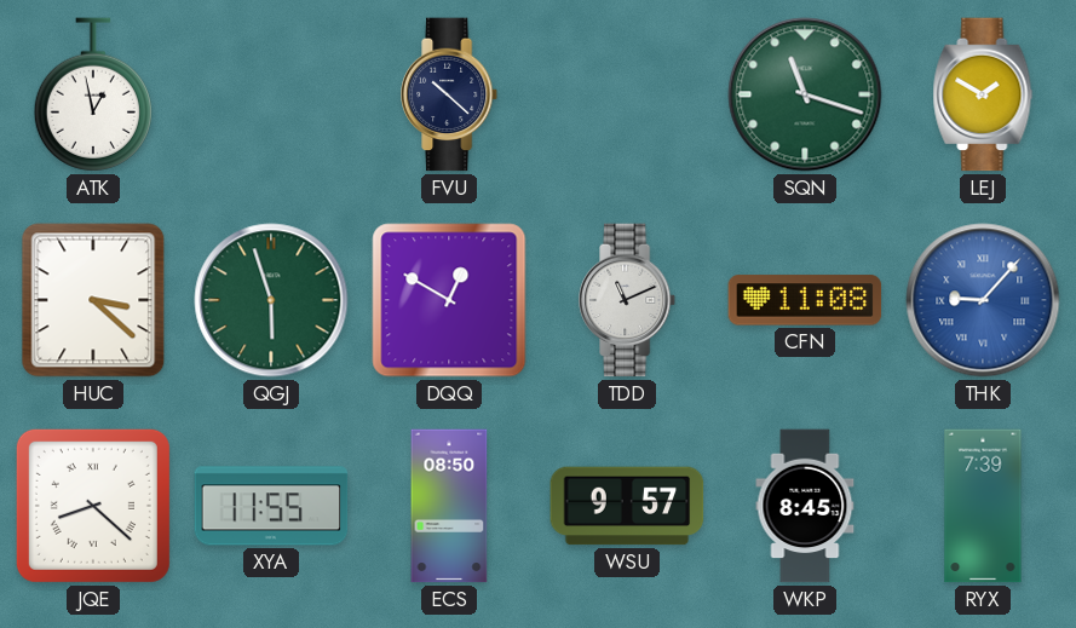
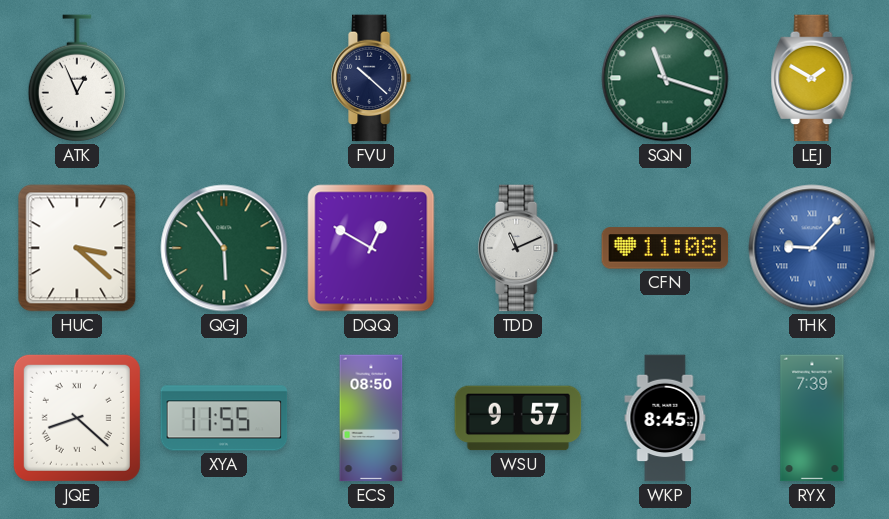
ATK: 12:58 -> 12:56
QGJ: 5:57 -> 5:54
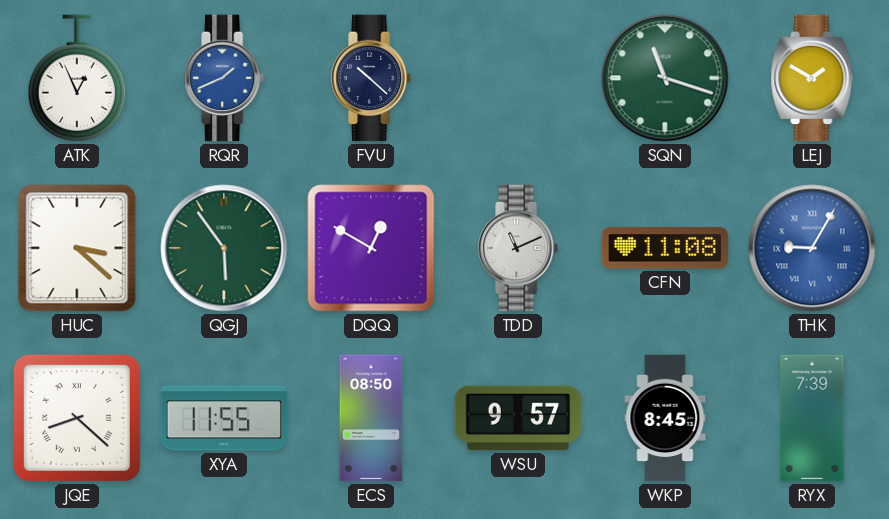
RQR: none -> 1:41
THK: 9:07 -> 9:05
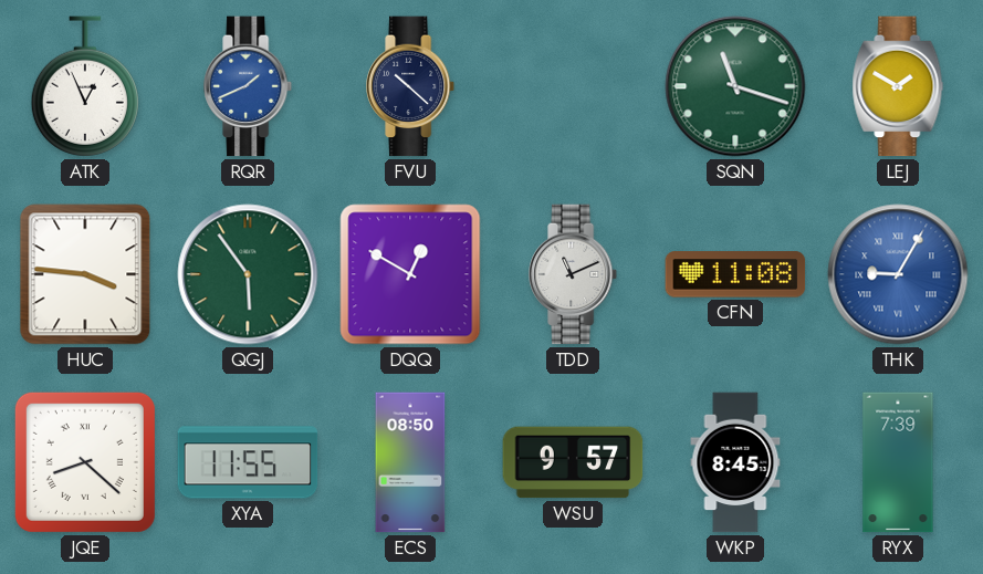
HUC: 3:22 -> 3:46
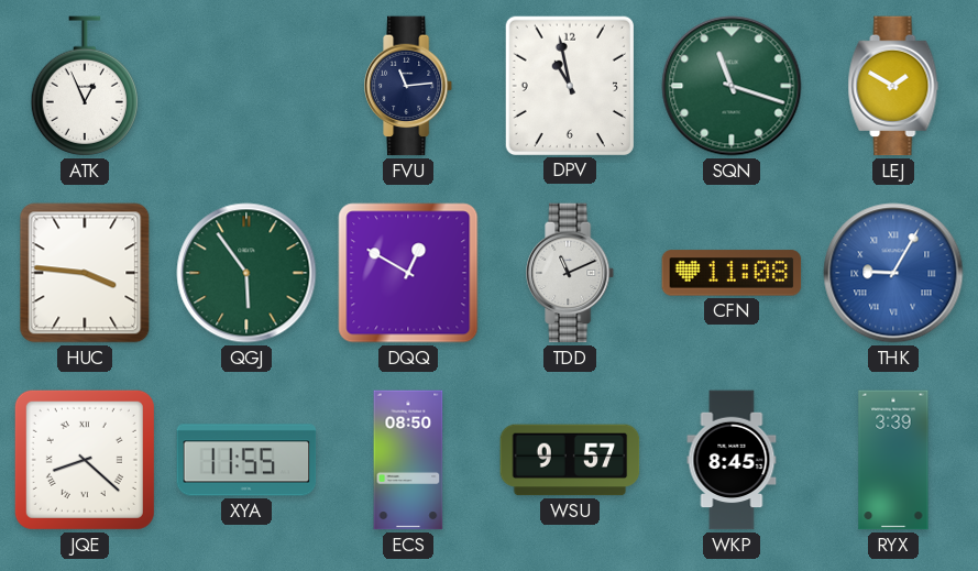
RQR: 1:41 -> none
FVU: 10:22 -> 11:14
DPV: none -> 10:58
RYX: 7:39 -> 3:39
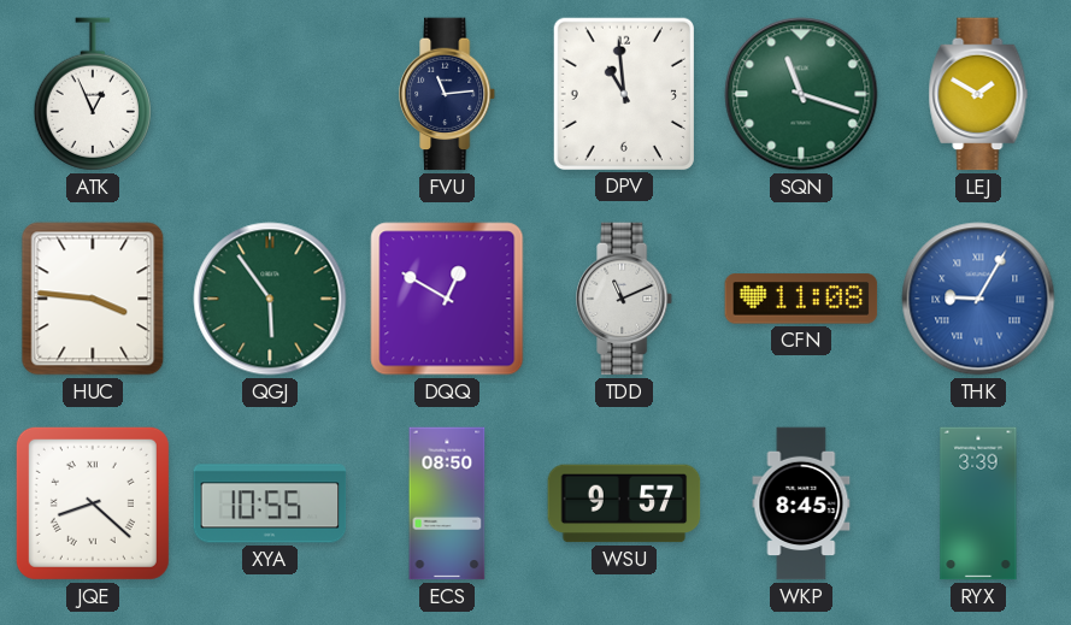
DPV: 10:58 -> 10:59
XYA: 11:55 -> 10:55
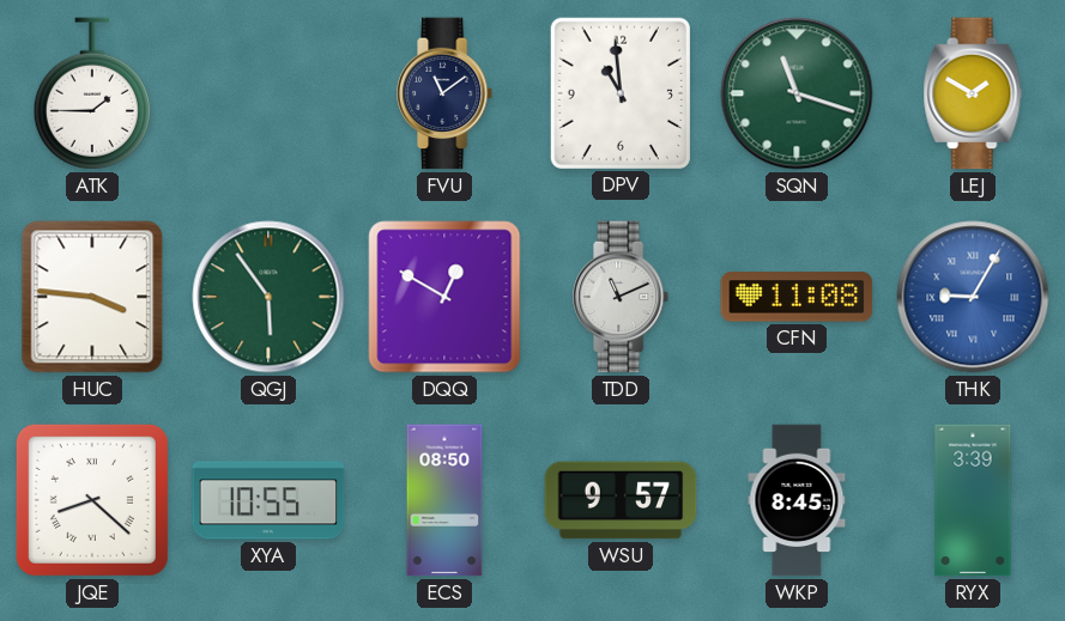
ATK: 12:56 -> 1:45
FVU: 11:14 -> 11:09
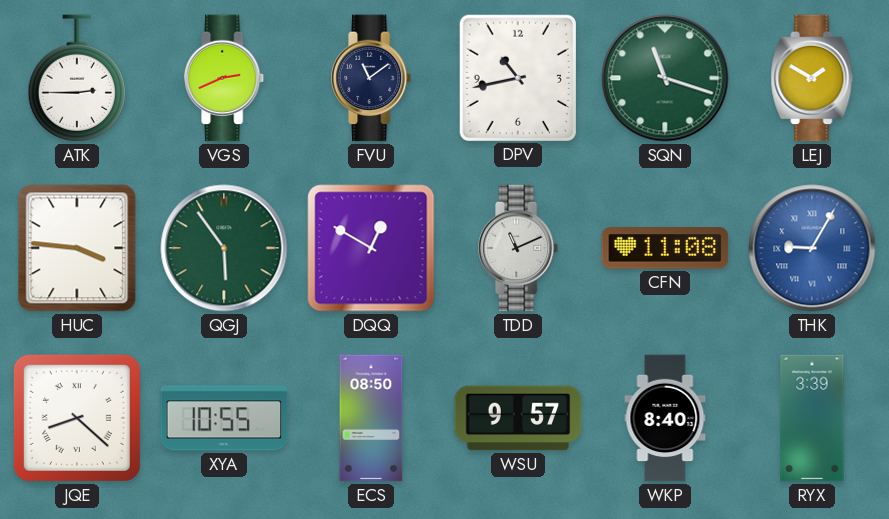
ATK: 1:45 -> 2:45
VGS: none -> 2:41
DPV: 10:59 -> 10:43
WKP: 8:45 -> 8:40
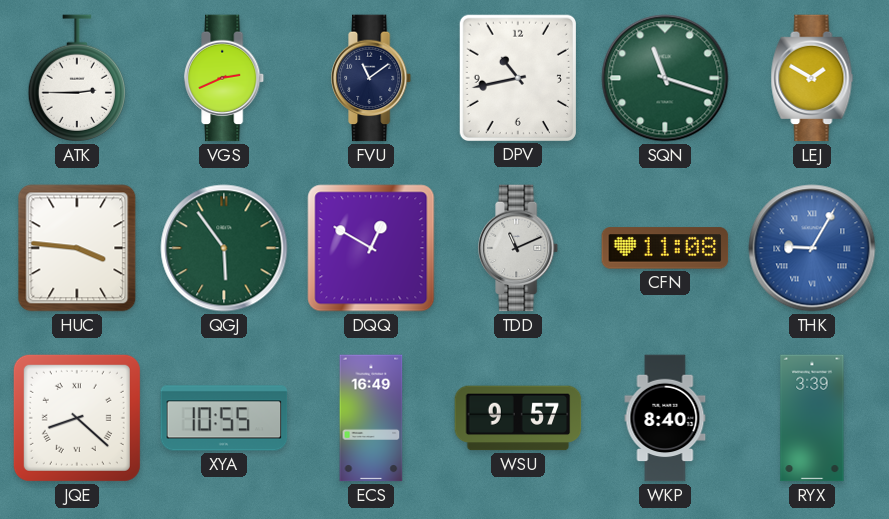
ECS: 08:50 -> 16:49
